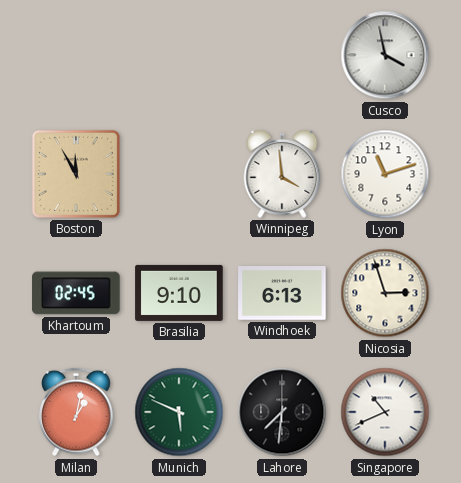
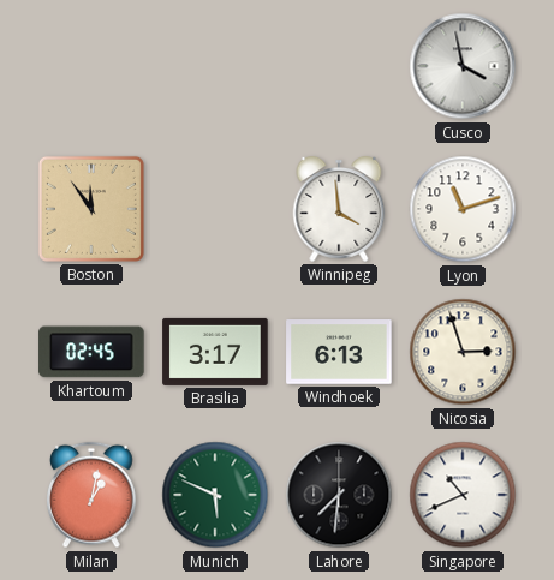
Boston: 11:55 -> 11:54
Brasilia: 9:10 -> 3:17
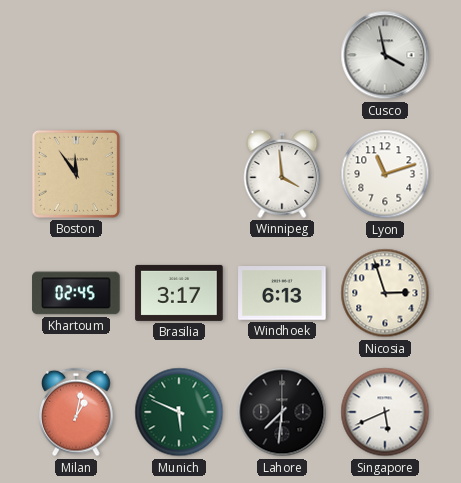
Singapore: 10:41 -> 5:41
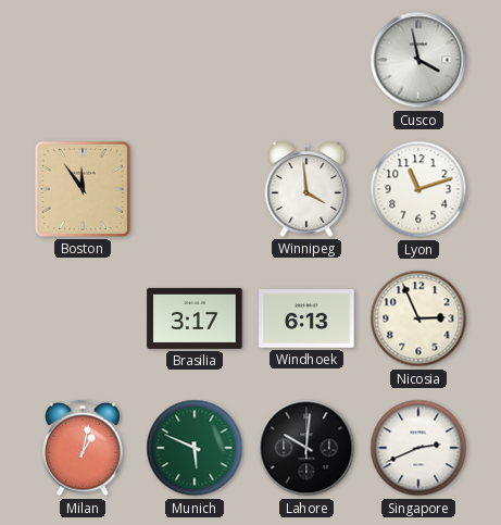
Khartoum: 02:45 -> none
Nicosia: 2:57 -> 2:56
Lahore: 7:31 -> 10:01
Singapore: 5:41 -> 2:41
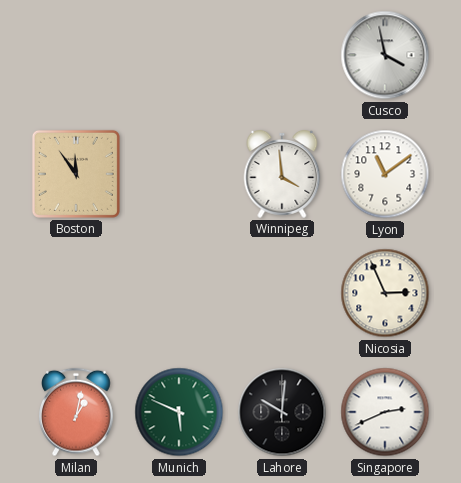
Lyon: 11:12 -> 11:09
Brasilia: 3:17 -> none
Windhoek: 6:13 -> none
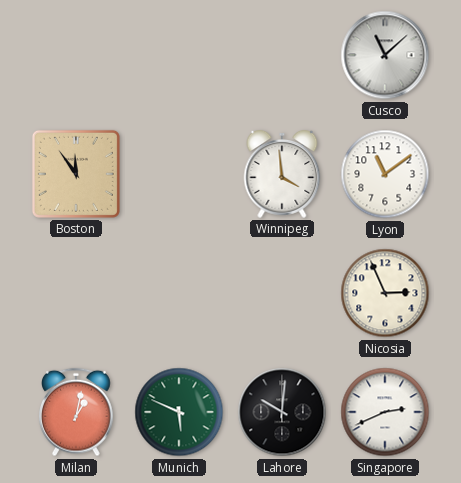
Cusco: 3:58 -> 11:08
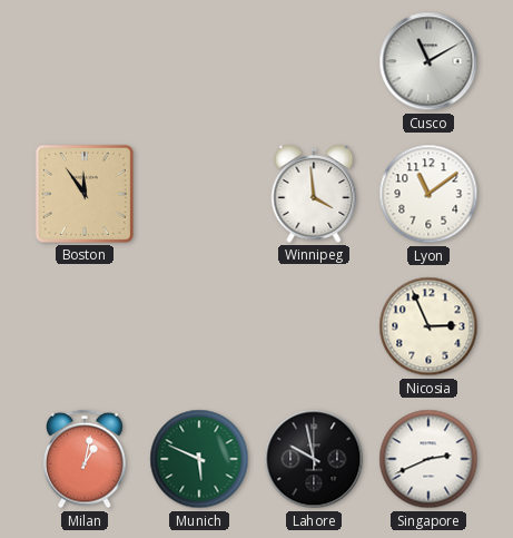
Cusco: 11:08 -> 11:10
Lahore: 10:01 -> 9:58
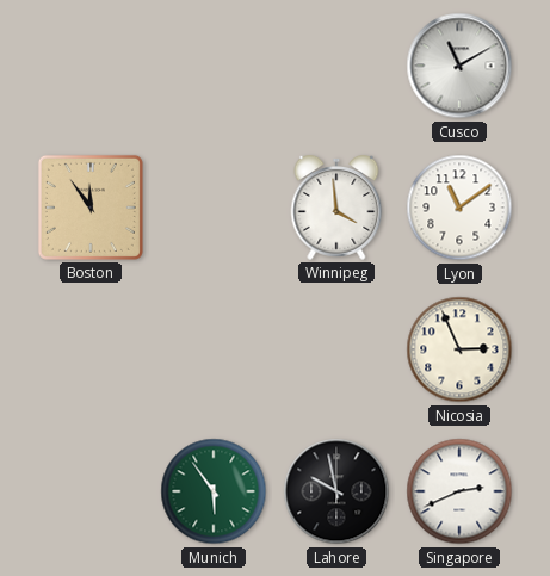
Milan: 1:02 -> none
Munich: 5:49 -> 5:54
